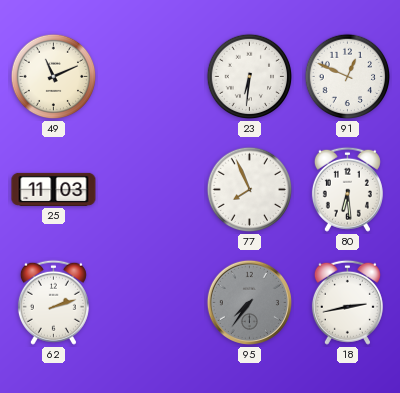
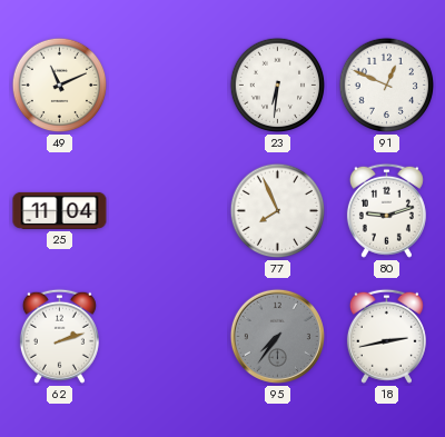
25: 11:03 -> 11:04
80: 6:29 -> 9:12
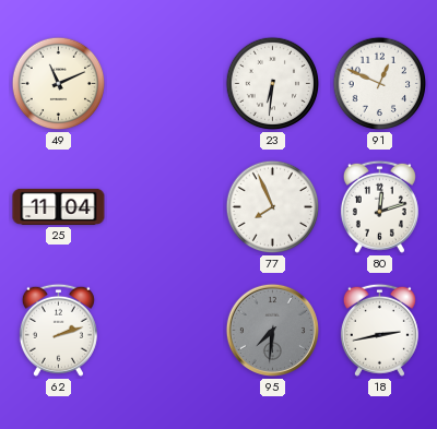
80: 9:12 -> 12:12
95: 7:36 -> 7:31
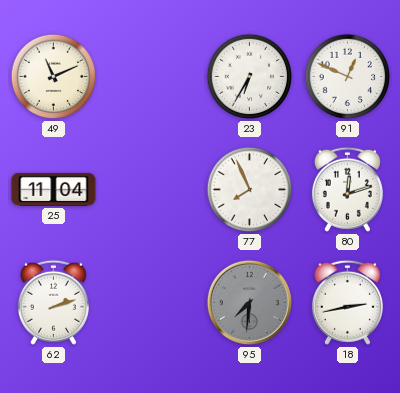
23: 6:31 -> 6:35
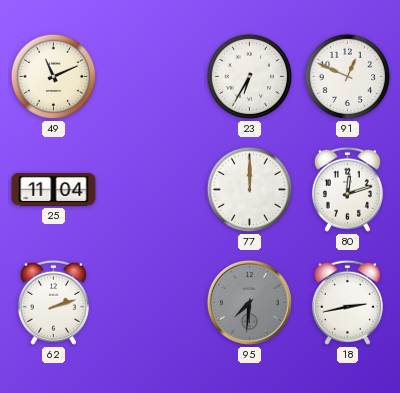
77: 7:56 -> 12:00
